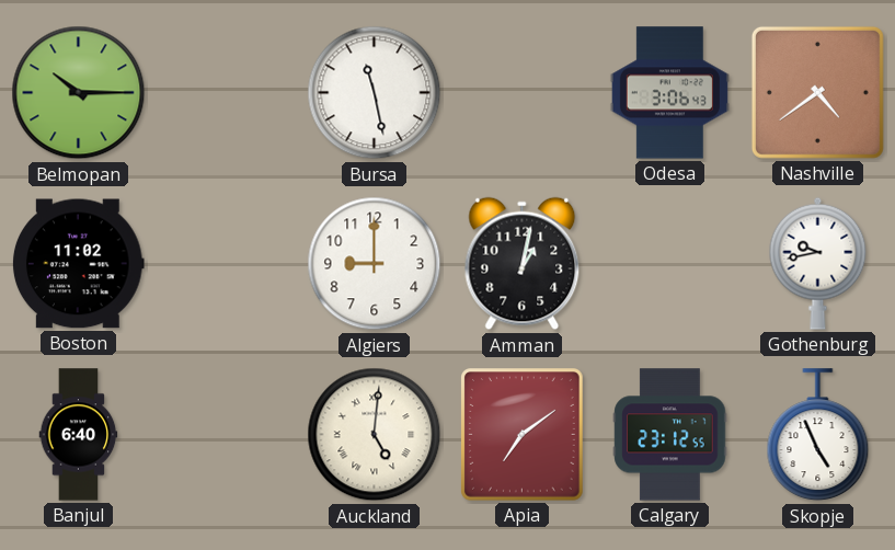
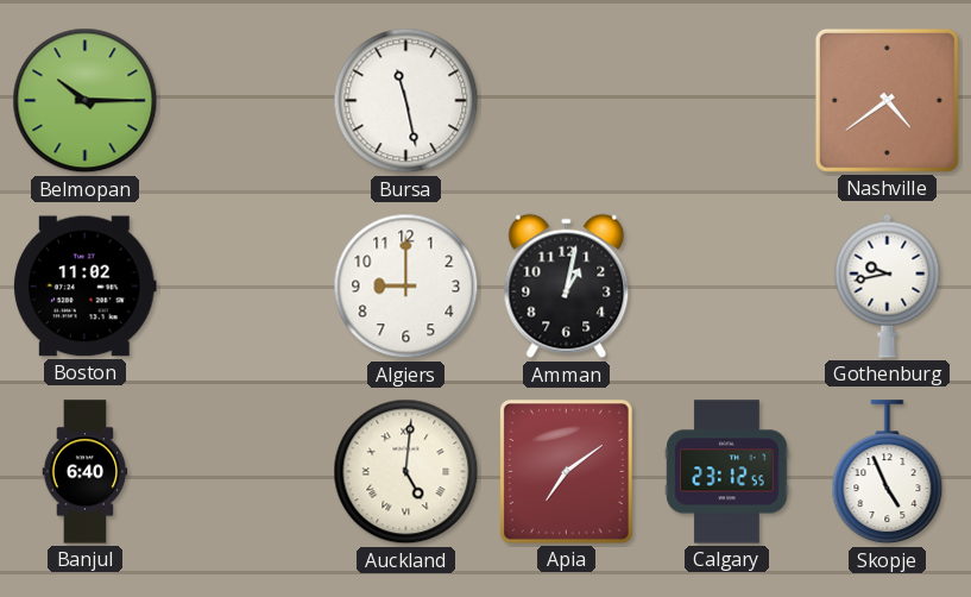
Odesa: 3:06 -> none
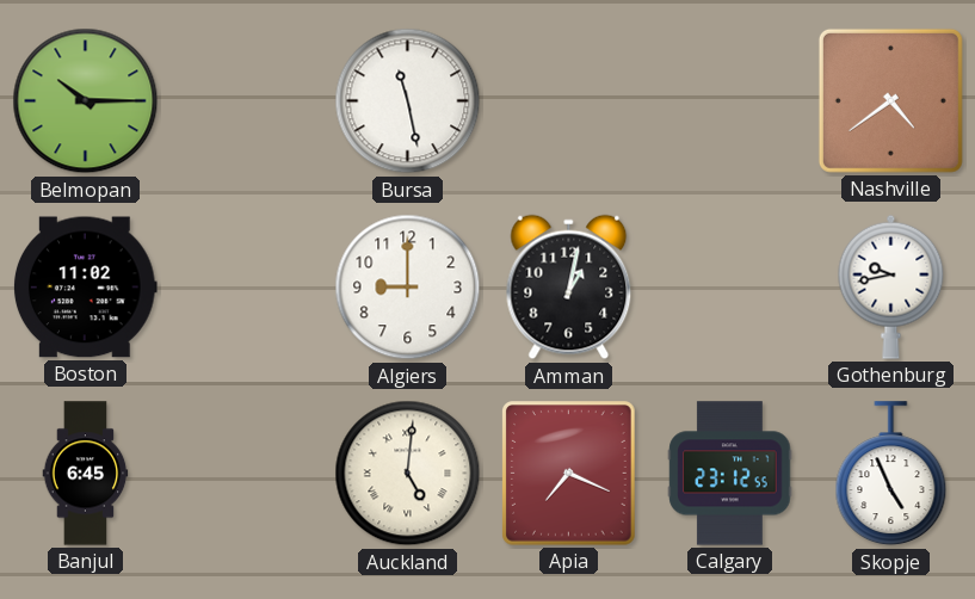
Banjul: 6:40 -> 6:45
Apia: 7:09 -> 7:19
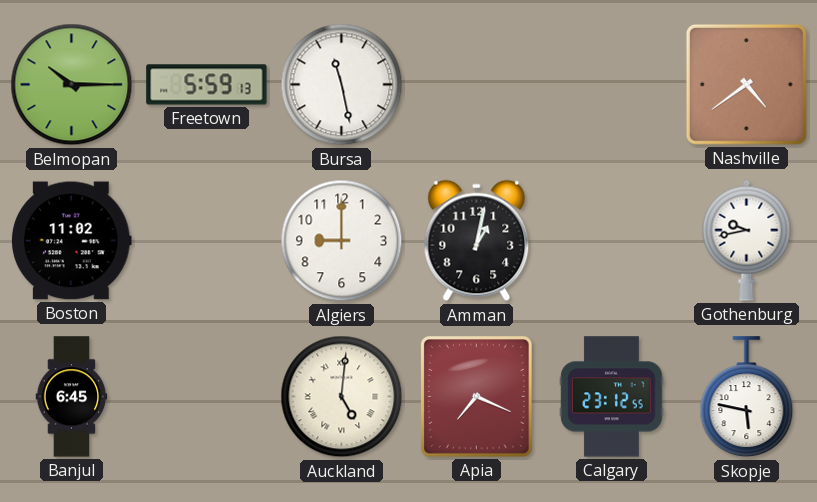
Freetown: none -> 5:59
Skopje: 4:56 -> 5:47
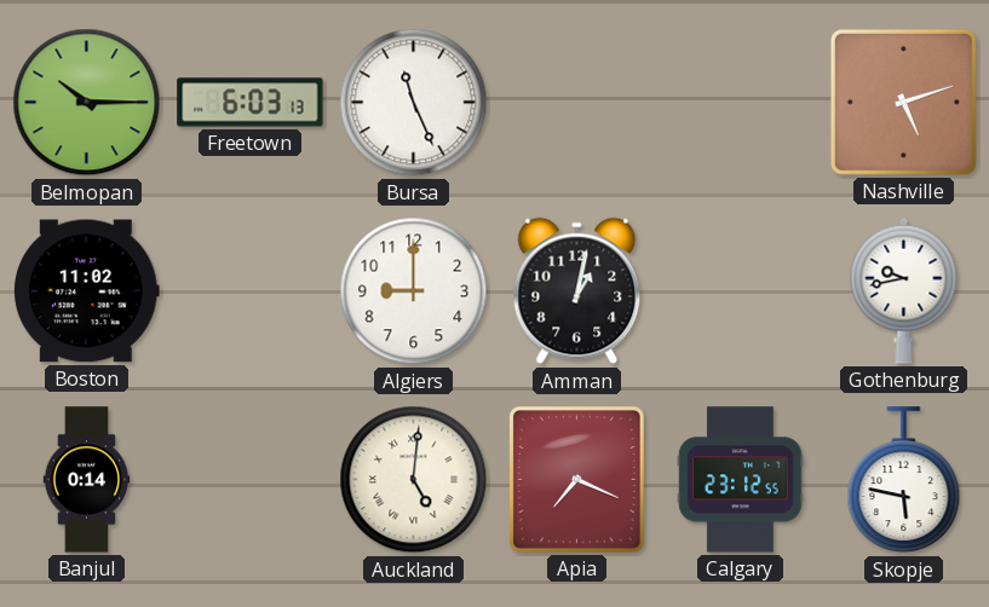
Freetown: 5:59 -> 6:03
Bursa: 11:28 -> 11:26
Nashville: 4:39 -> 5:12
Banjul: 6:45 -> 0:14
